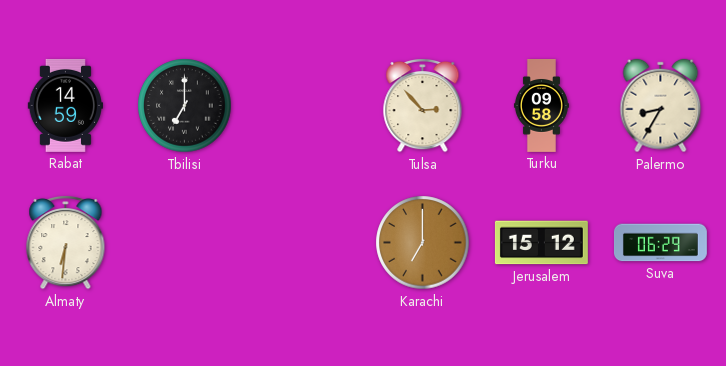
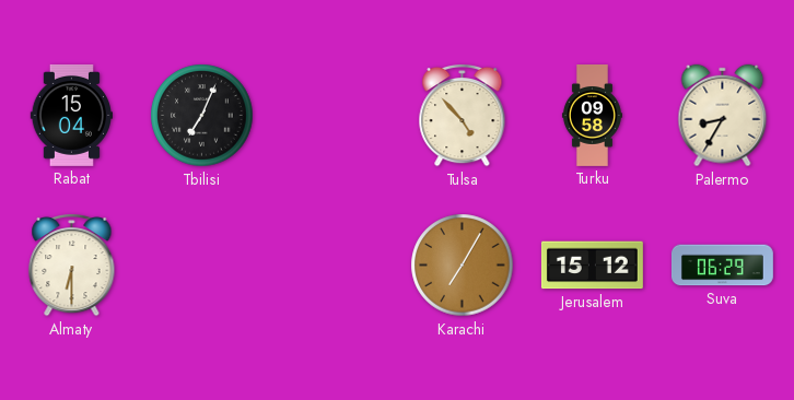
Rabat: 14:59 -> 15:04
Tbilisi: 7:00 -> 7:04
Tulsa: 2:53 -> 4:53
Almaty: 6:31 -> 6:30
Karachi: 7:00 -> 7:05
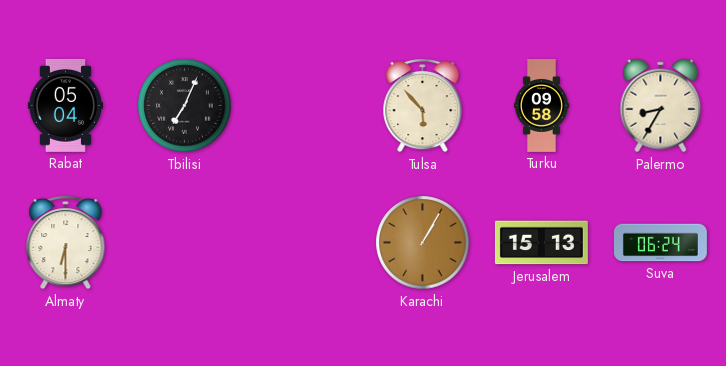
Rabat: 15:04 -> 05:04
Tulsa: 4:53 -> 5:53
Karachi: 7:05 -> 1:05
Jerusalem: 15:12 -> 15:13
Suva: 06:29 -> 06:24
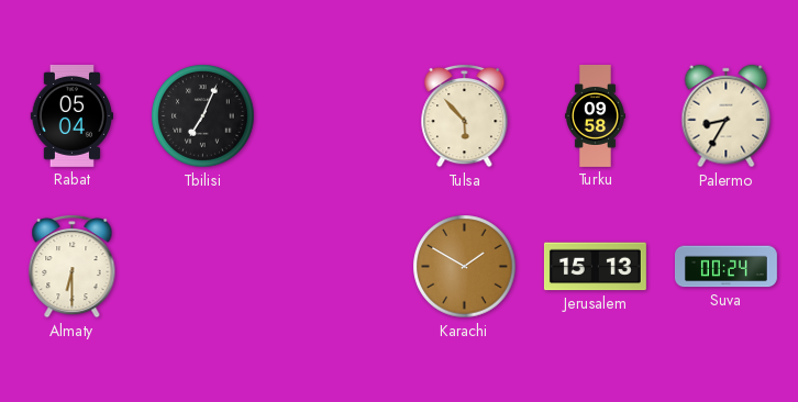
Karachi: 1:05 -> 1:50
Suva: 06:24 -> 00:24
